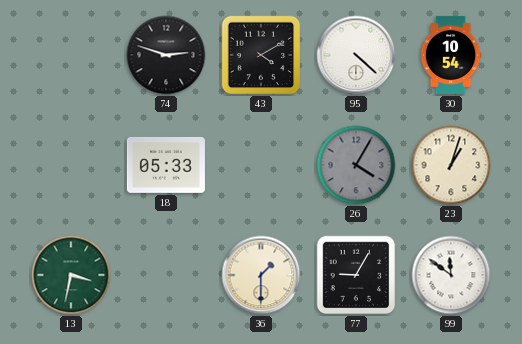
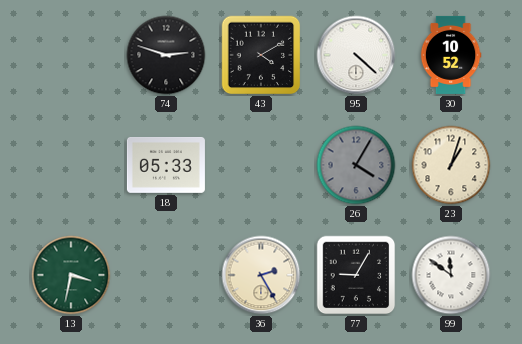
30: 10:54 -> 10:52
36: 1:30 -> 2:25
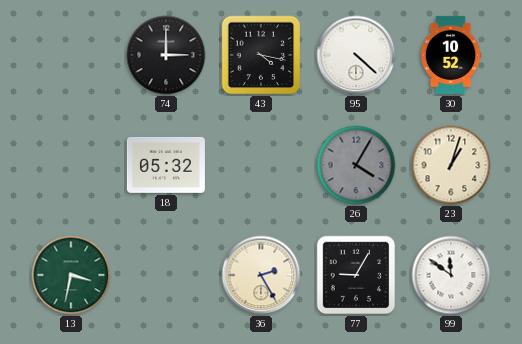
74: 2:48 -> 3:00
43: 4:10 -> 4:17
18: 05:33 -> 05:32
